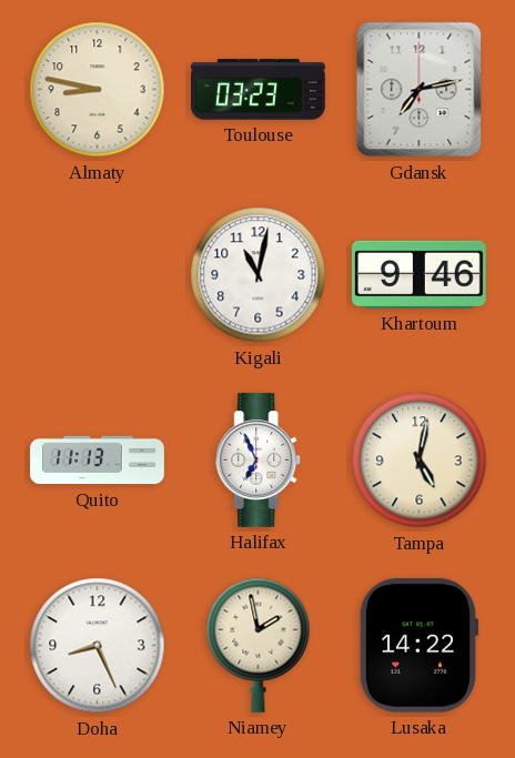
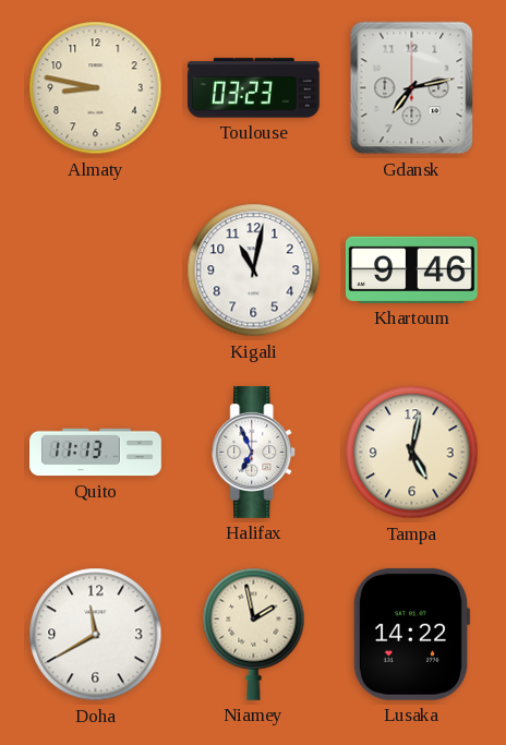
Doha: 8:26 -> 11:40
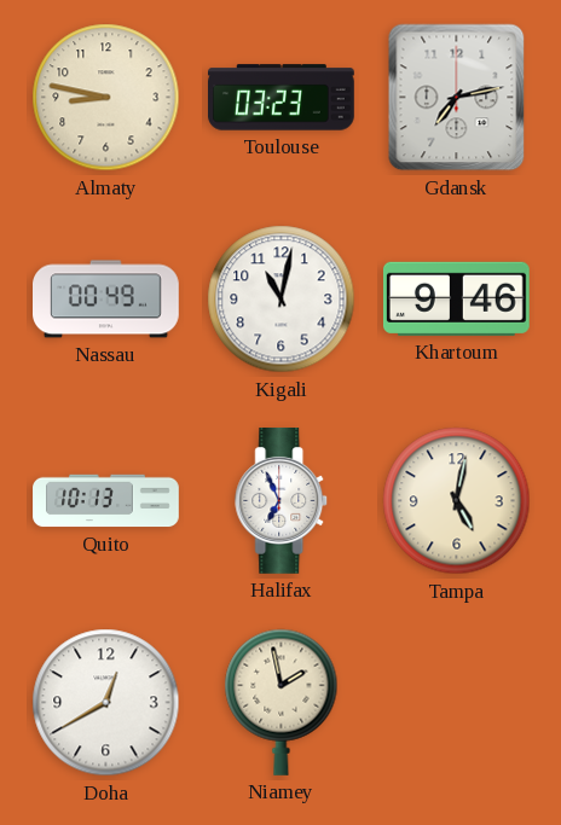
Nassau: none -> 00:49
Quito: 11:13 -> 10:13
Doha: 11:40 -> 12:40
Lusaka: 14:22 -> none
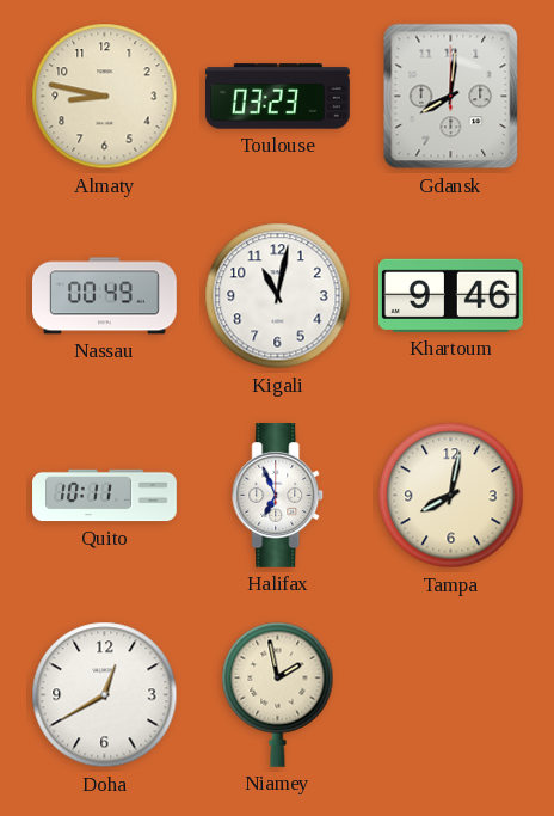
Gdansk: 7:13 -> 8:01
Quito: 10:13 -> 10:11
Tampa: 5:02 -> 8:02
